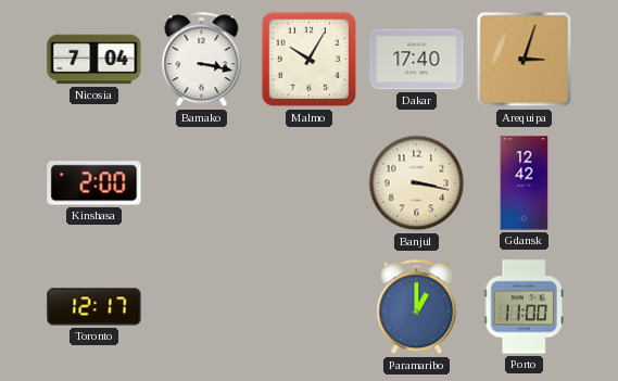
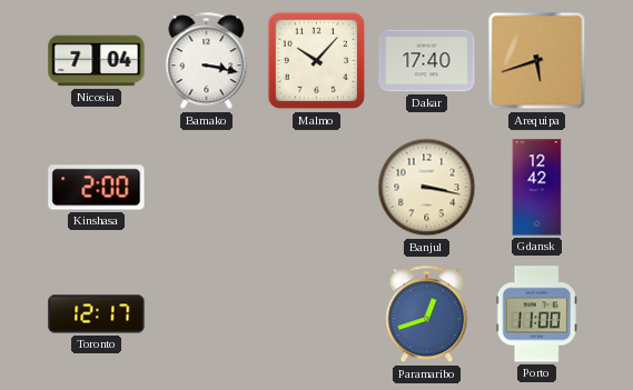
Malmo: 10:05 -> 10:07
Arequipa: 3:03 -> 5:42
Paramaribo: 1:00 -> 12:42
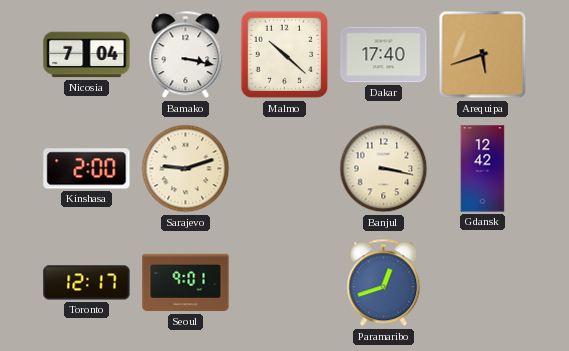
Malmo: 10:07 -> 10:22
Sarajevo: none -> 9:12
Seoul: none -> 9:01
Porto: 11:00 -> none
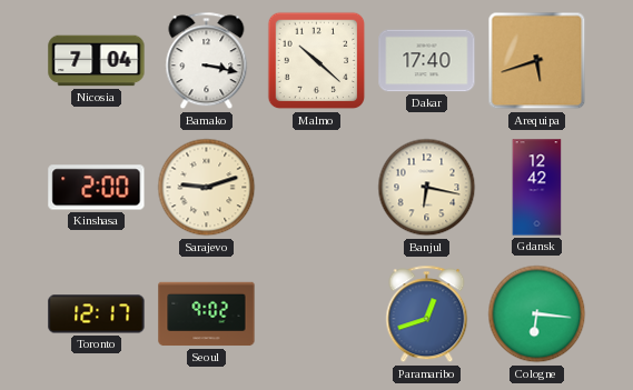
Banjul: 3:17 -> 6:17
Seoul: 9:01 -> 9:02
Cologne: none -> 6:16
